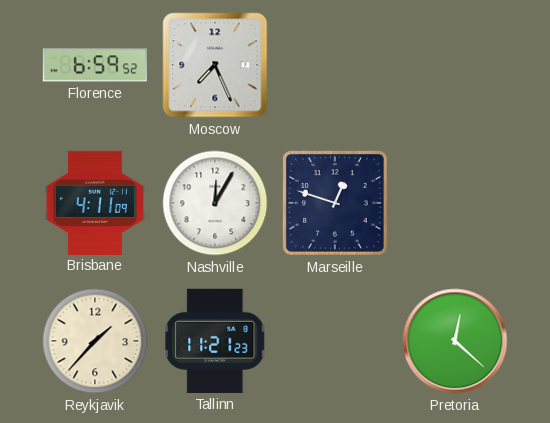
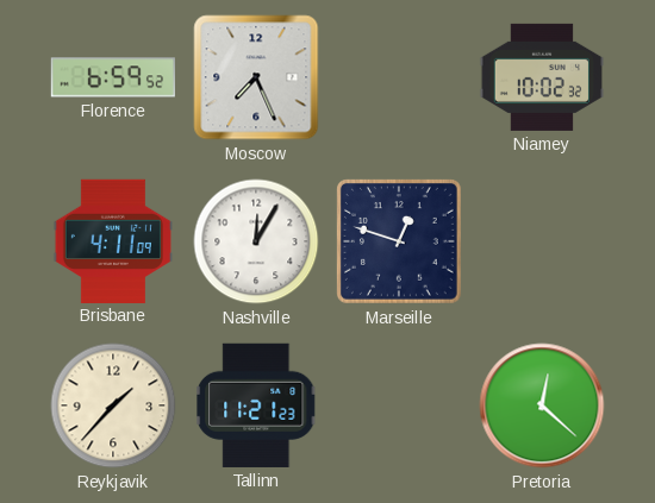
Niamey: none -> 10:02
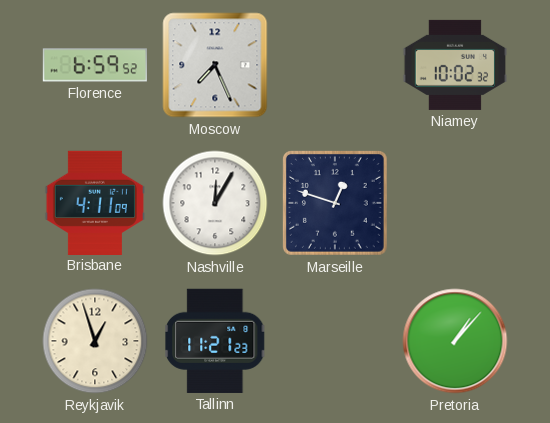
Reykjavik: 1:37 -> 12:57
Pretoria: 12:22 -> 1:07
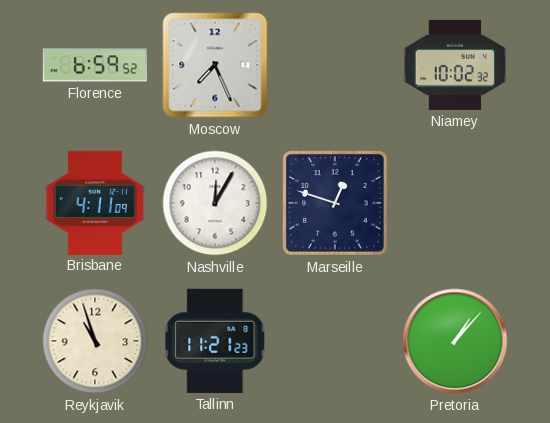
Reykjavik: 12:57 -> 10:57
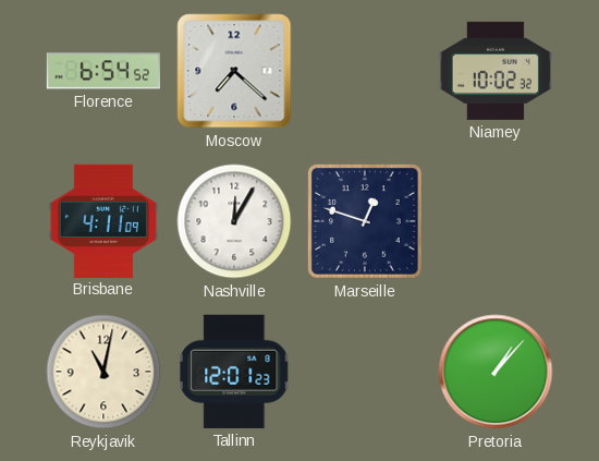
Florence: 6:59 -> 6:54
Moscow: 7:26 -> 7:22
Reykjavik: 10:57 -> 11:02
Tallinn: 11:21 -> 12:01
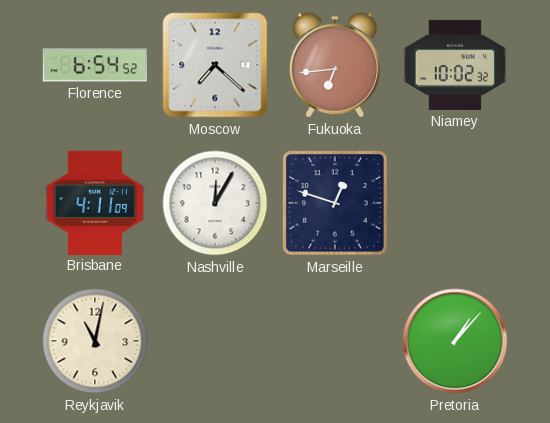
Fukuoka: none -> 6:44
Tallinn: 12:01 -> none
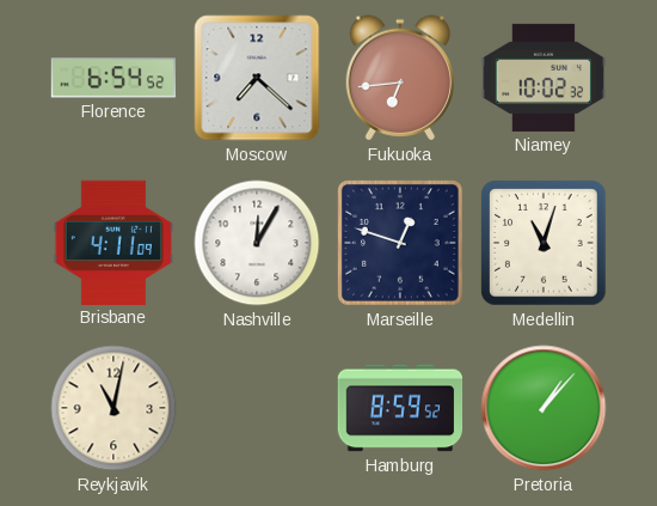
Medellin: none -> 11:03
Hamburg: none -> 8:59
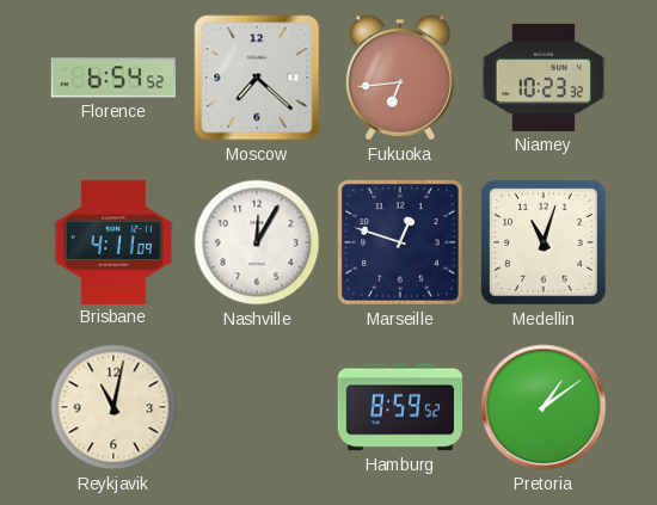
Niamey: 10:02 -> 10:23
Pretoria: 1:07 -> 1:09
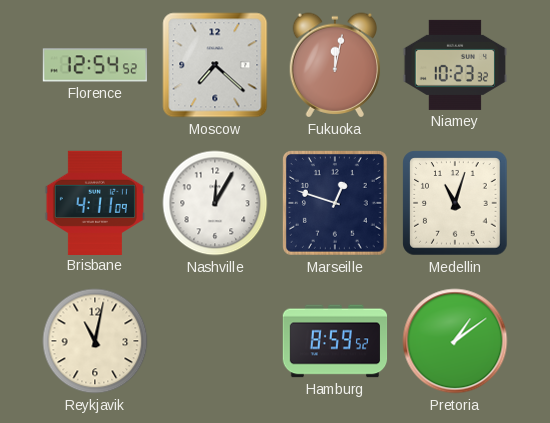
Florence: 6:54 -> 12:54
Fukuoka: 6:44 -> 12:02
